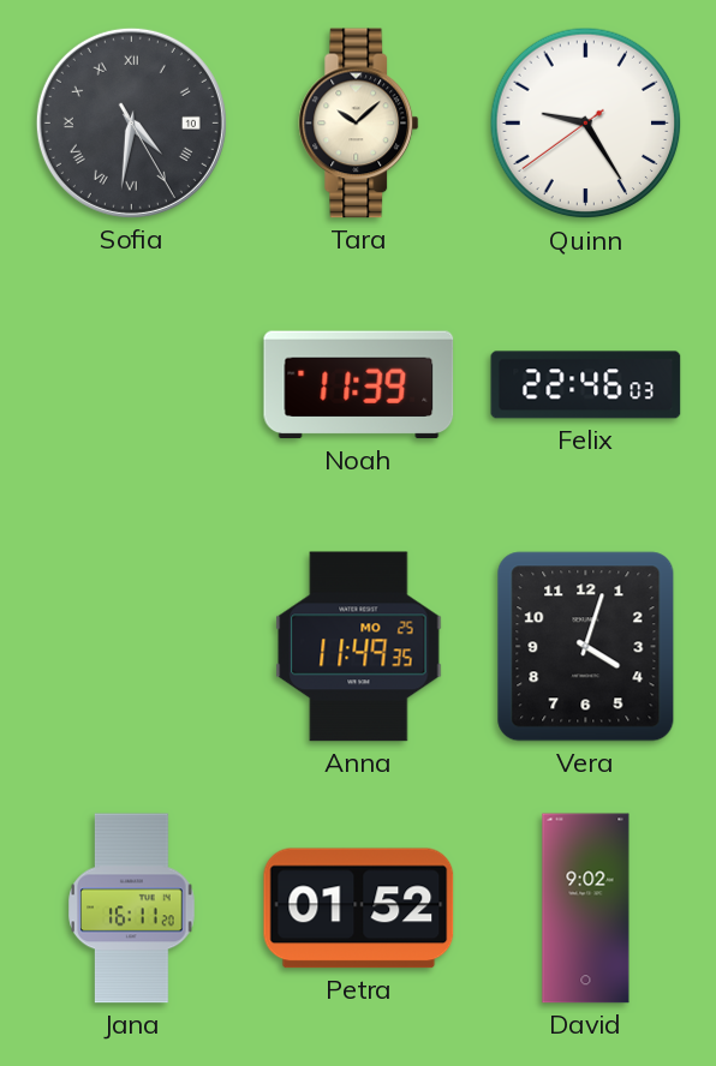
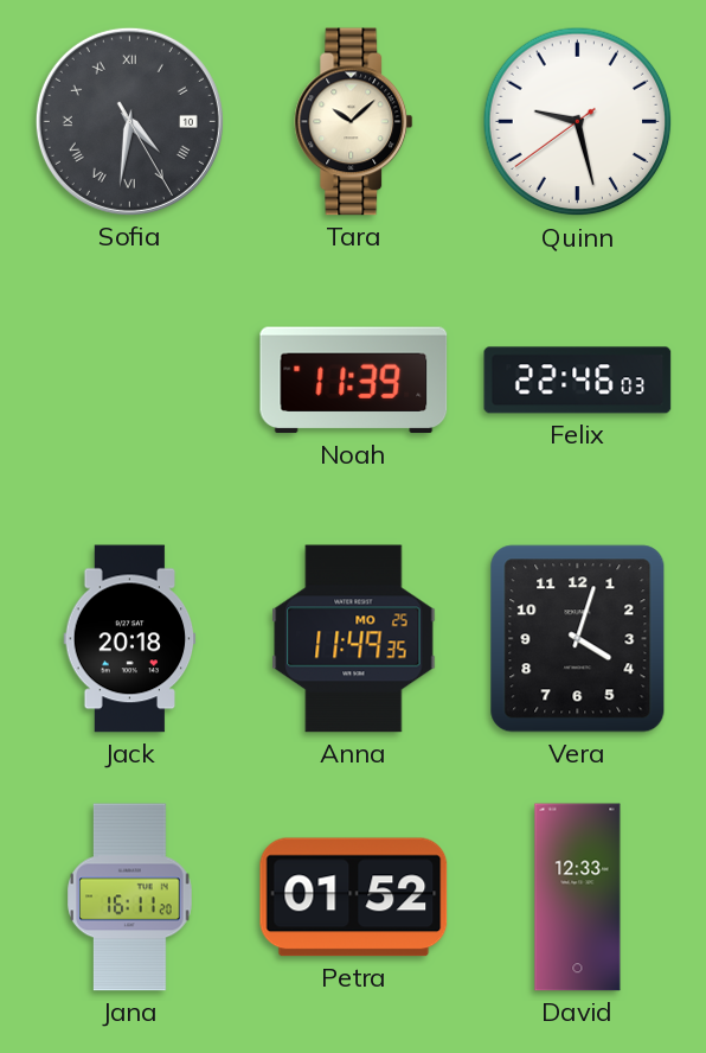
Quinn: 9:24 -> 9:27
Jack: none -> 20:18
David: 9:02 -> 12:33
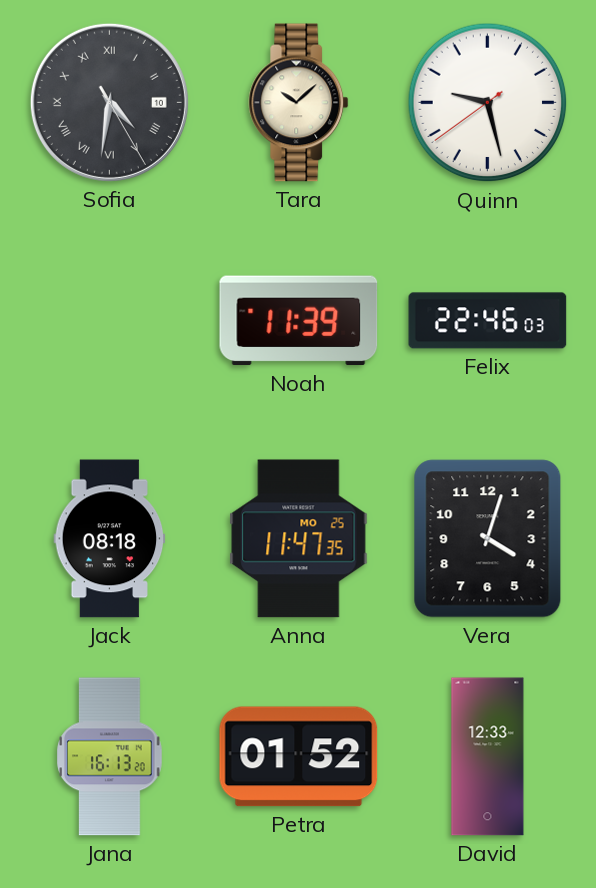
Jack: 20:18 -> 08:18
Anna: 11:49 -> 11:47
Jana: 16:11 -> 16:13
